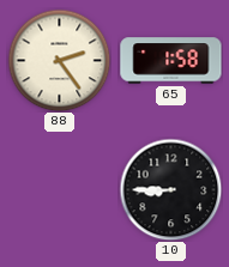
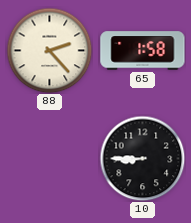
88: 2:24 -> 2:23
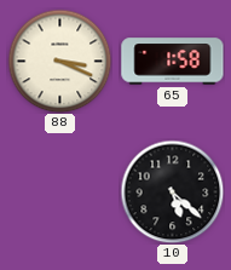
88: 2:23 -> 3:19
10: 8:45 -> 5:22
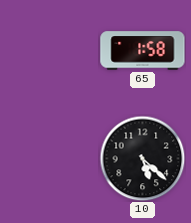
88: 3:19 -> none
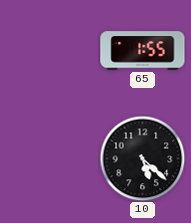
65: 1:58 -> 1:55
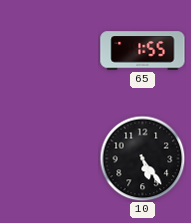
10: 5:22 -> 5:24
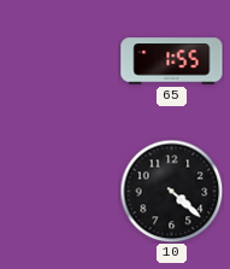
10: 5:24 -> 4:22
